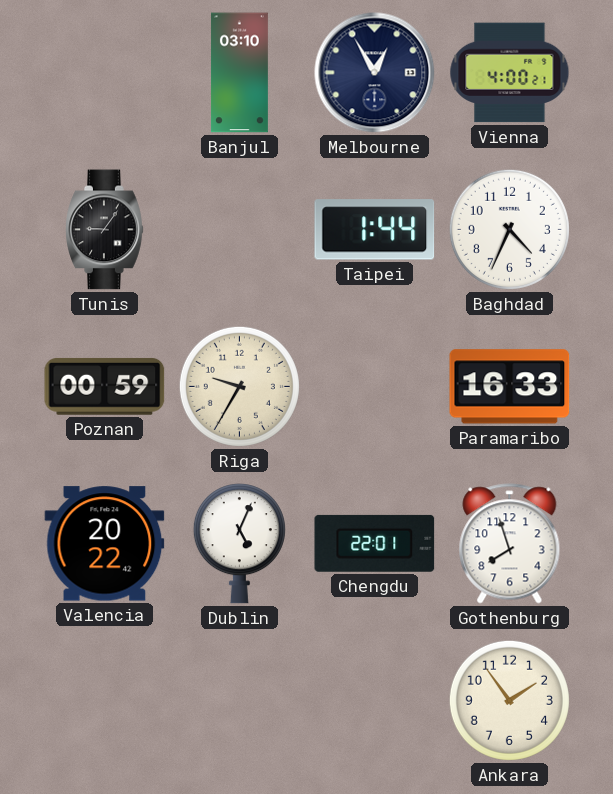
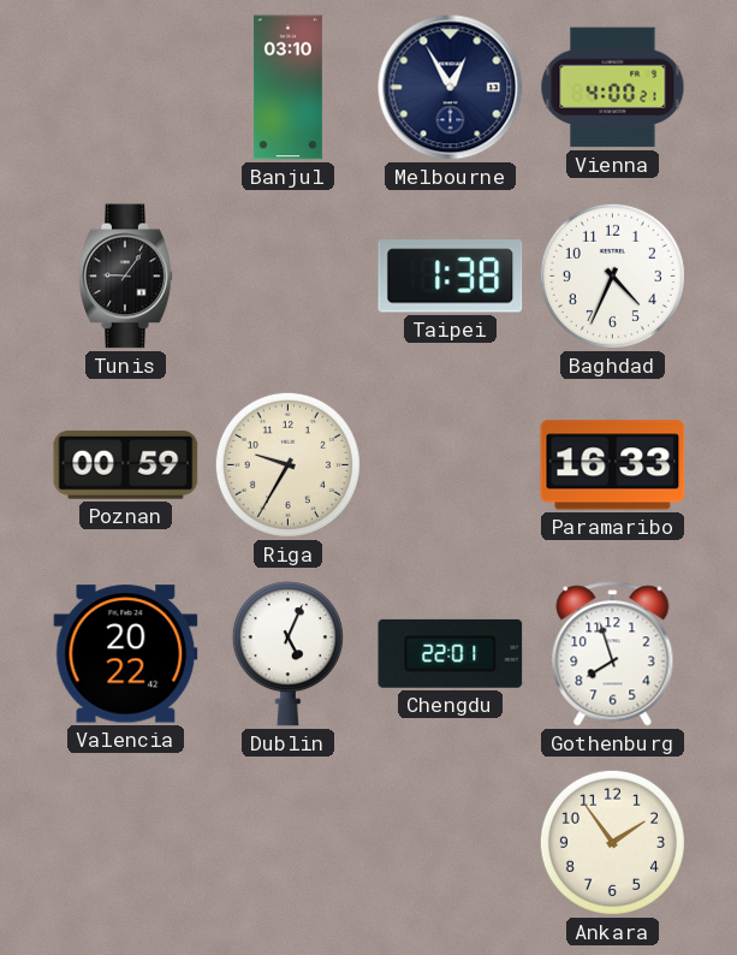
Taipei: 1:44 -> 1:38
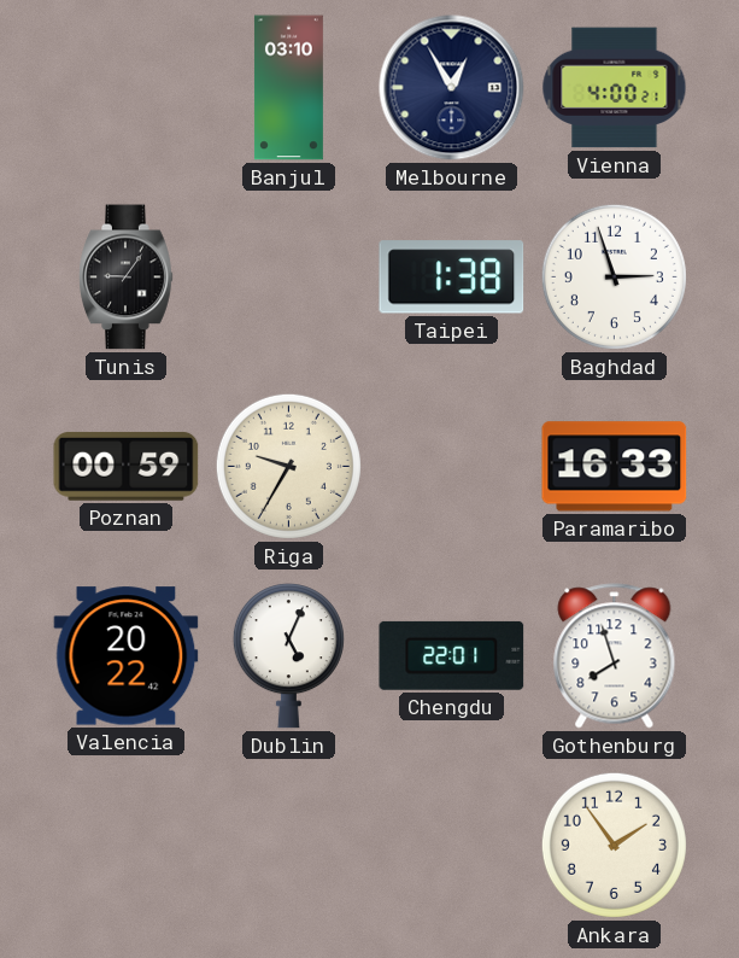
Baghdad: 4:34 -> 2:57
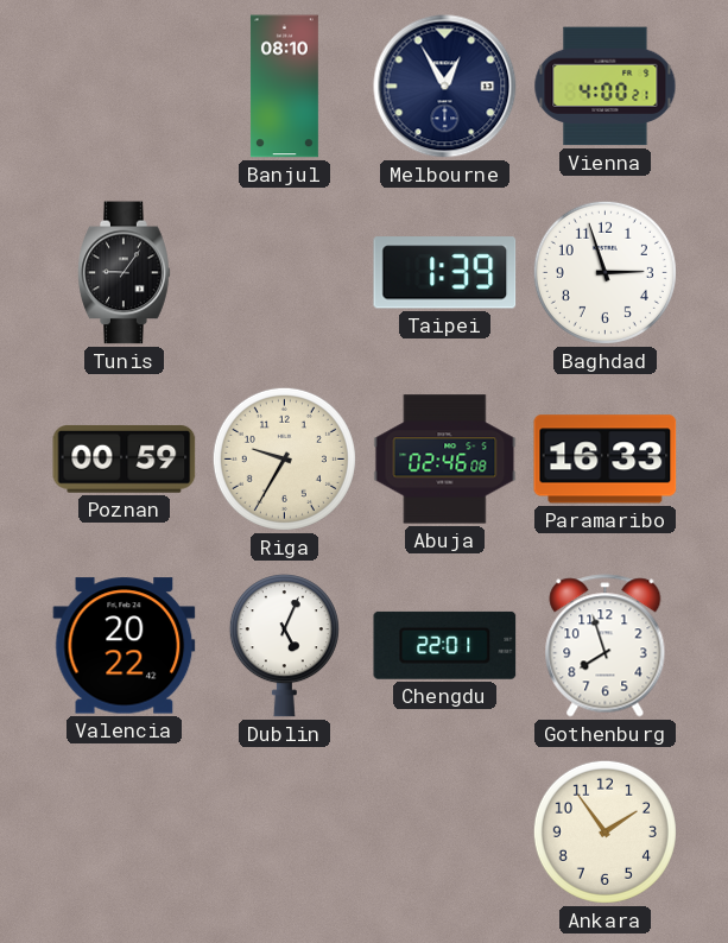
Banjul: 03:10 -> 08:10
Taipei: 1:38 -> 1:39
Abuja: none -> 02:46
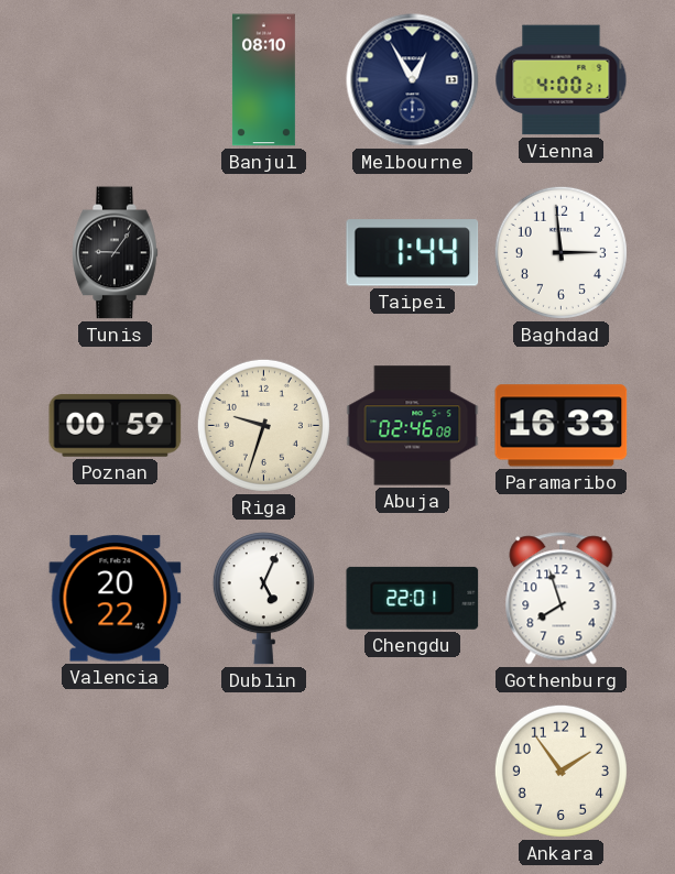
Taipei: 1:39 -> 1:44
Baghdad: 2:57 -> 2:59
Riga: 9:35 -> 9:33
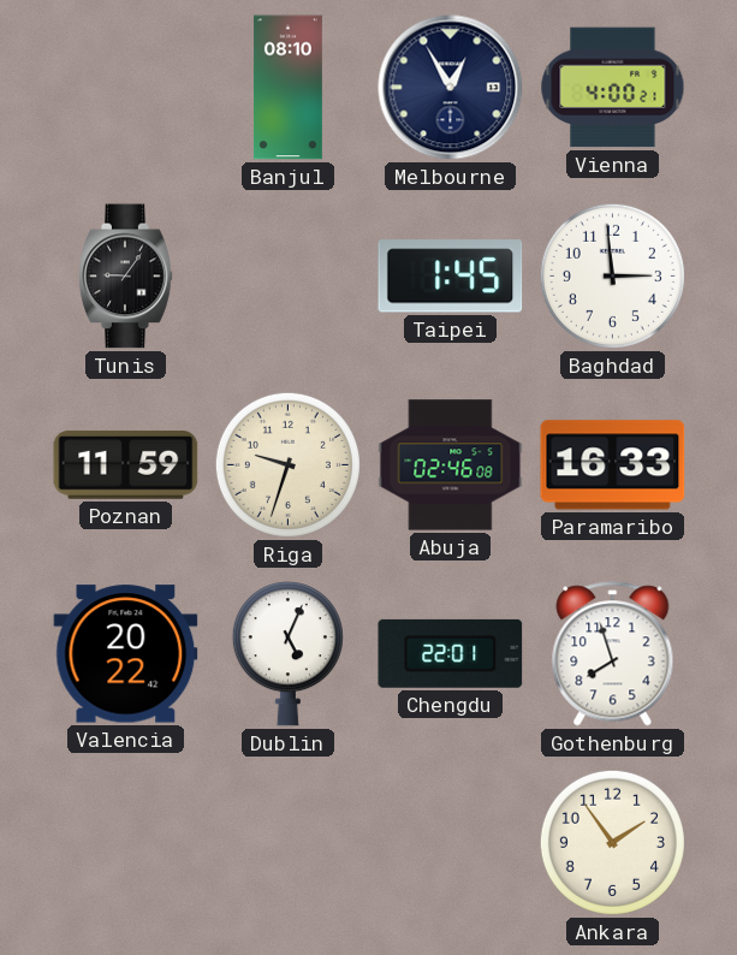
Taipei: 1:44 -> 1:45
Poznan: 00:59 -> 11:59
